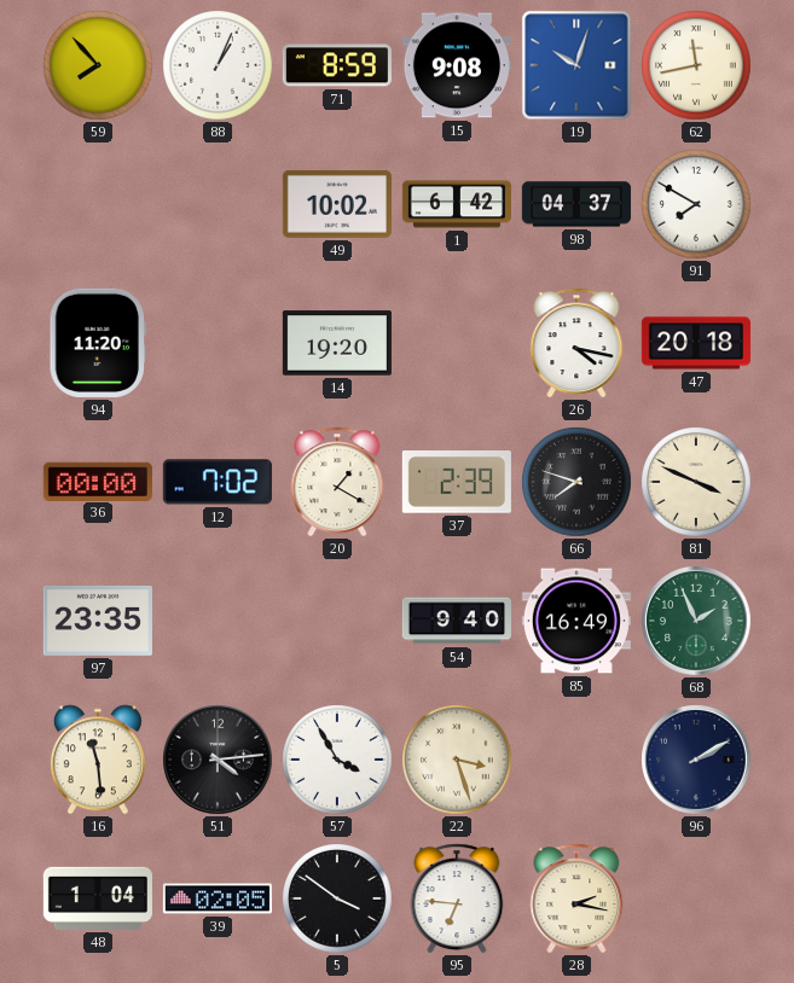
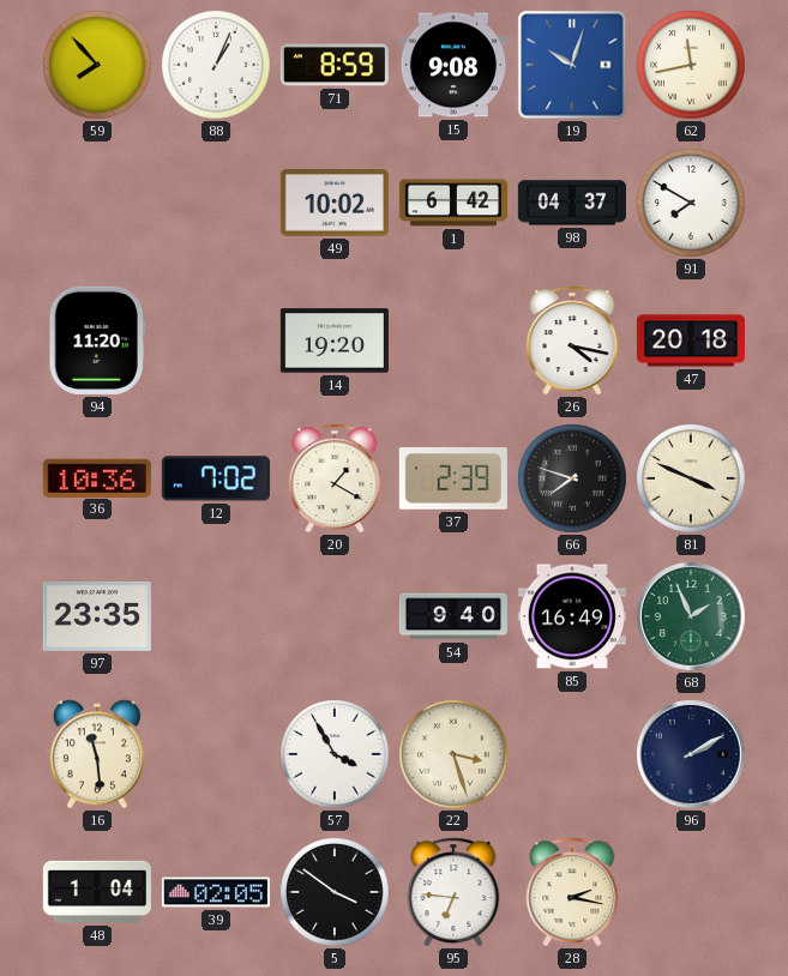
36: 00:00 -> 10:36
51: 4:14 -> none
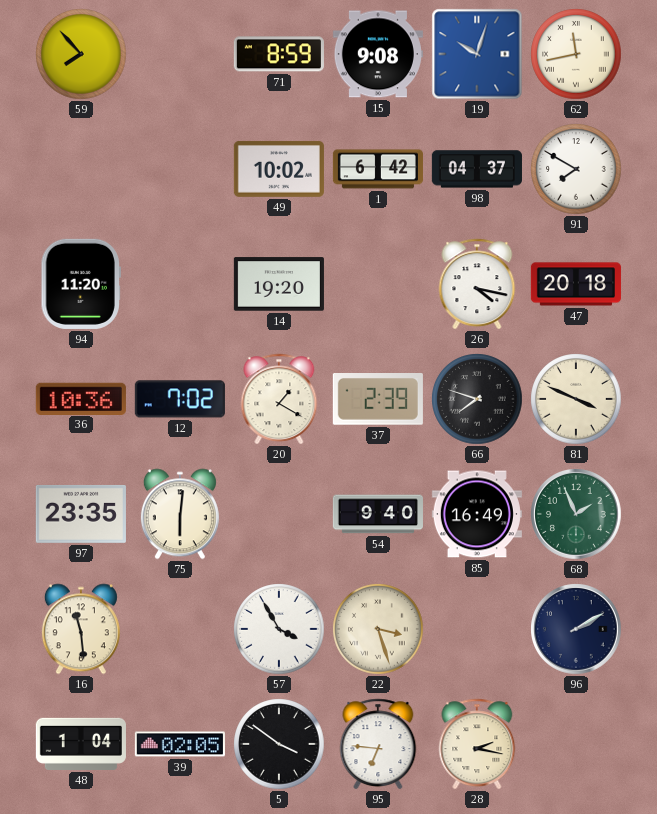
88: 1:04 -> none
75: none -> 6:01
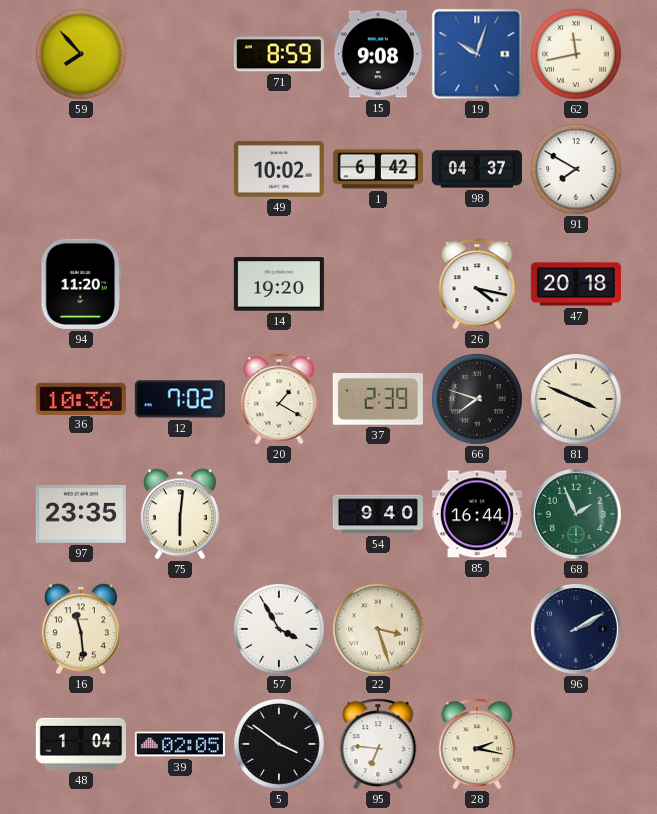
85: 16:49 -> 16:44
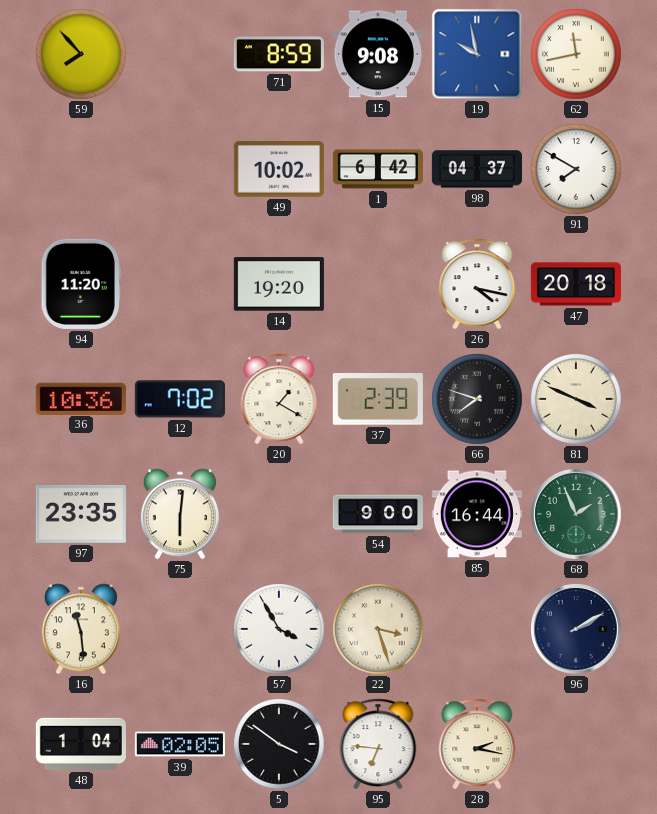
19: 10:03 -> 9:58
54: 9:40 -> 9:00
